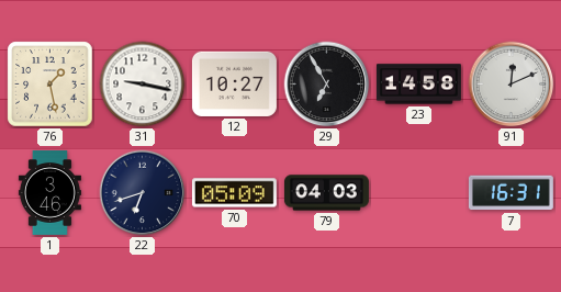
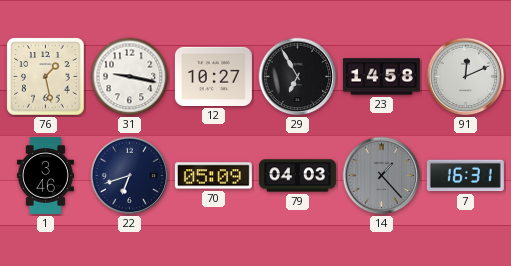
14: none -> 1:23
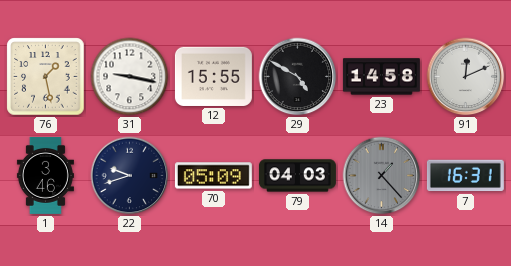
12: 10:27 -> 15:55
29: 6:55 -> 4:50
22: 6:42 -> 9:42
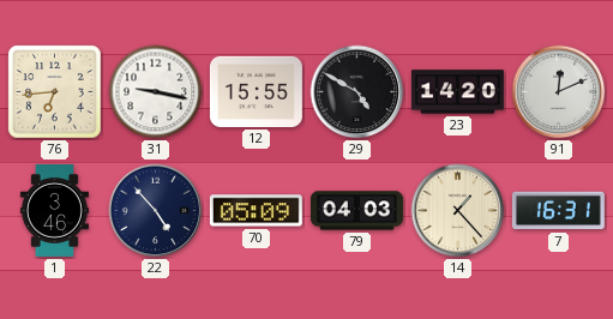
76: 1:28 -> 6:44
23: 14:58 -> 14:20
22: 9:42 -> 4:53
14 dial: grey -> cream
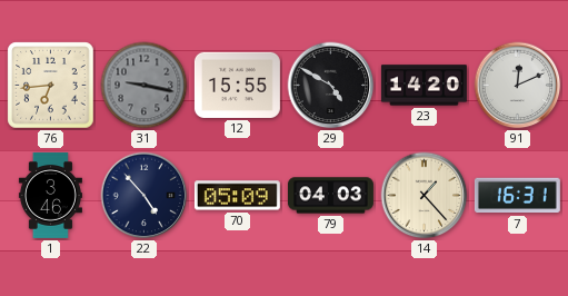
31 dial: white -> grey
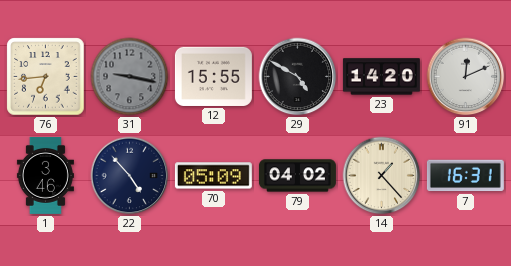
79: 04:03 -> 04:02
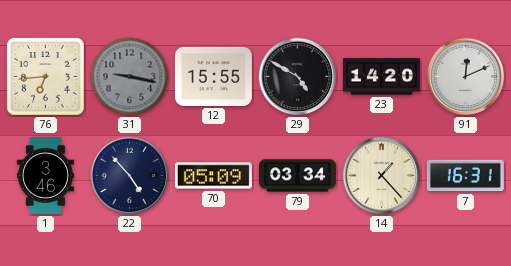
79: 04:02 -> 03:34
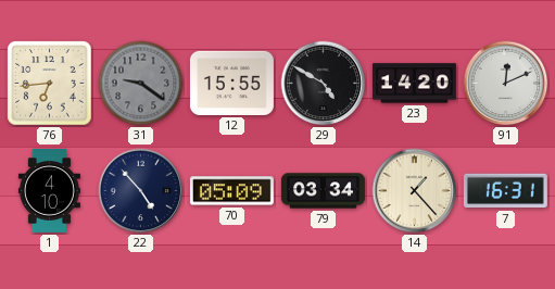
31: 9:17 -> 9:21
1: 3:46 -> 4:10
